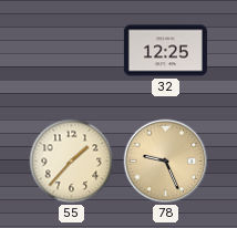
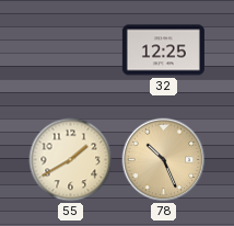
55: 1:37 -> 1:40
78: 9:26 -> 10:26
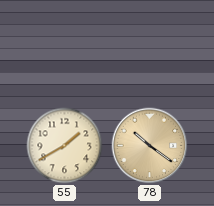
32: 12:25 -> none
78: 10:26 -> 10:21
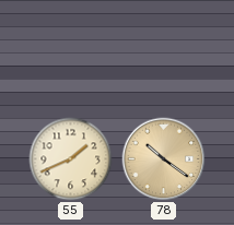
55: 1:40 -> 1:41
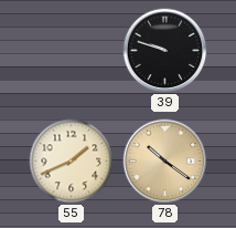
39: none -> 9:48
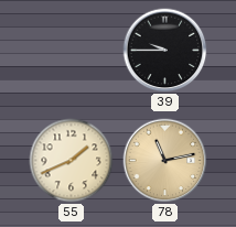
39: 9:48 -> 9:45
78: 10:21 -> 11:13
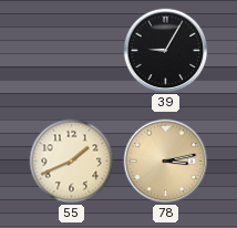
39: 9:45 -> 9:05
78: 11:13 -> 3:13
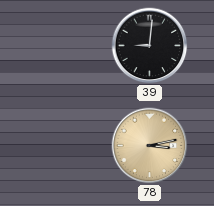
39: 9:05 -> 9:01
55: 1:41 -> none
